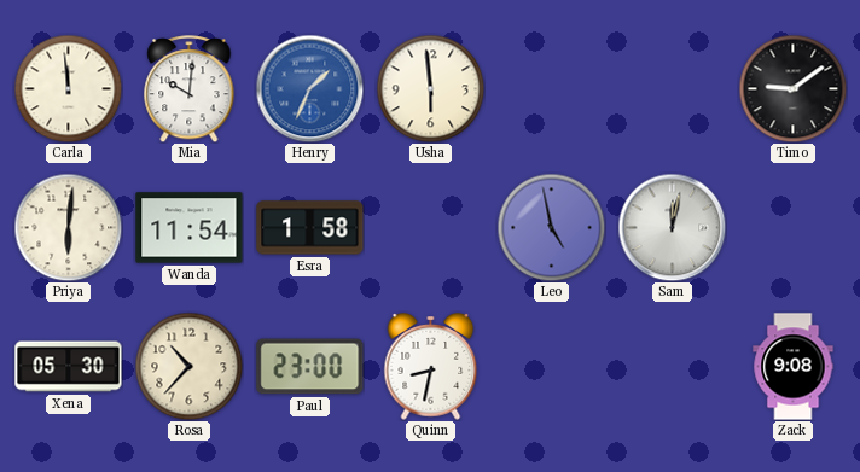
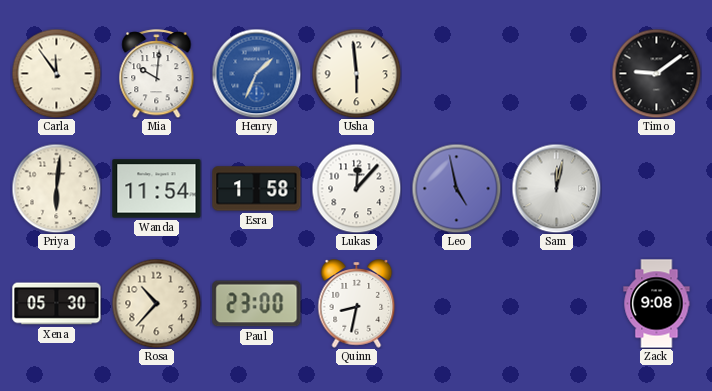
Carla: 11:59 -> 11:54
Lukas: none -> 12:07
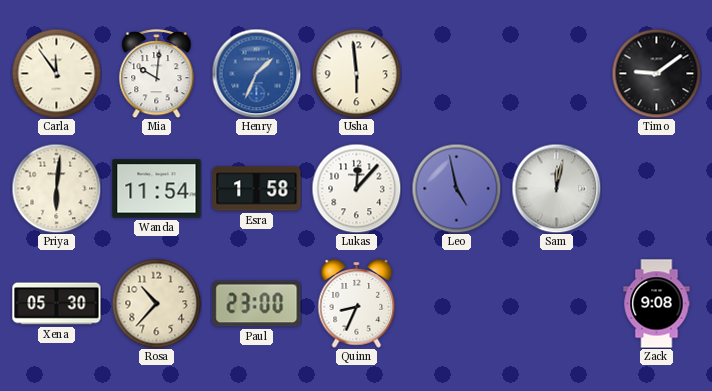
Quinn: 8:32 -> 8:34
